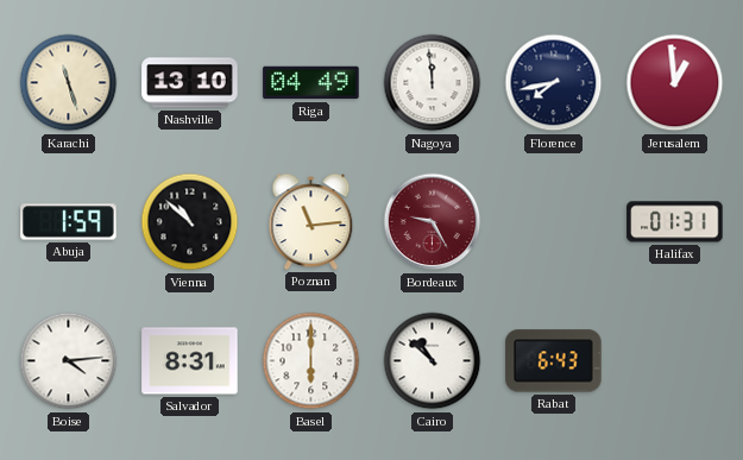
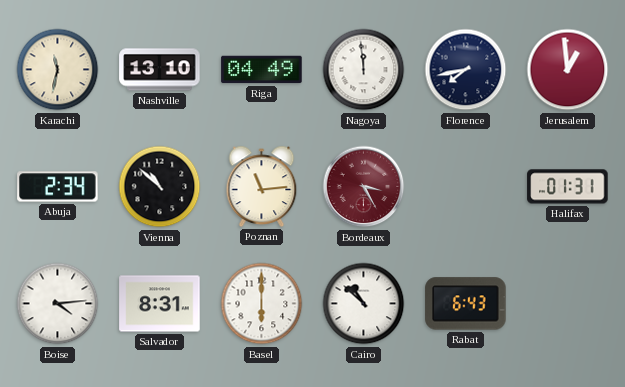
Karachi: 11:27 -> 11:32
Abuja: 1:59 -> 2:34
Bordeaux: 9:25 -> 3:25
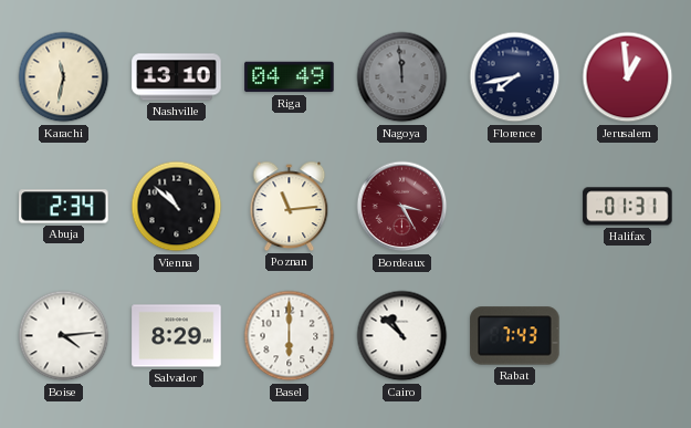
Nagoya dial: white -> grey
Salvador: 8:31 -> 8:29
Rabat: 6:43 -> 7:43
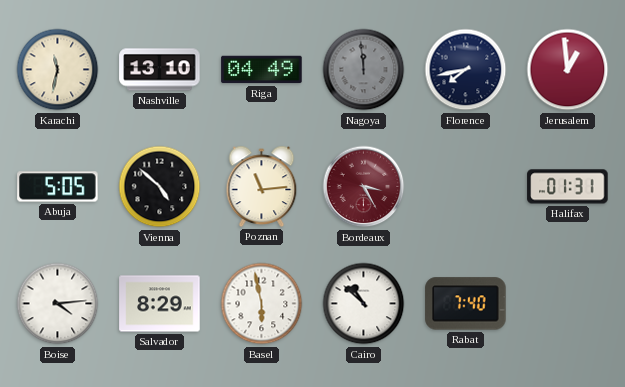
Abuja: 2:34 -> 5:05
Vienna: 10:52 -> 4:52
Basel: 6:00 -> 5:58
Rabat: 7:43 -> 7:40
